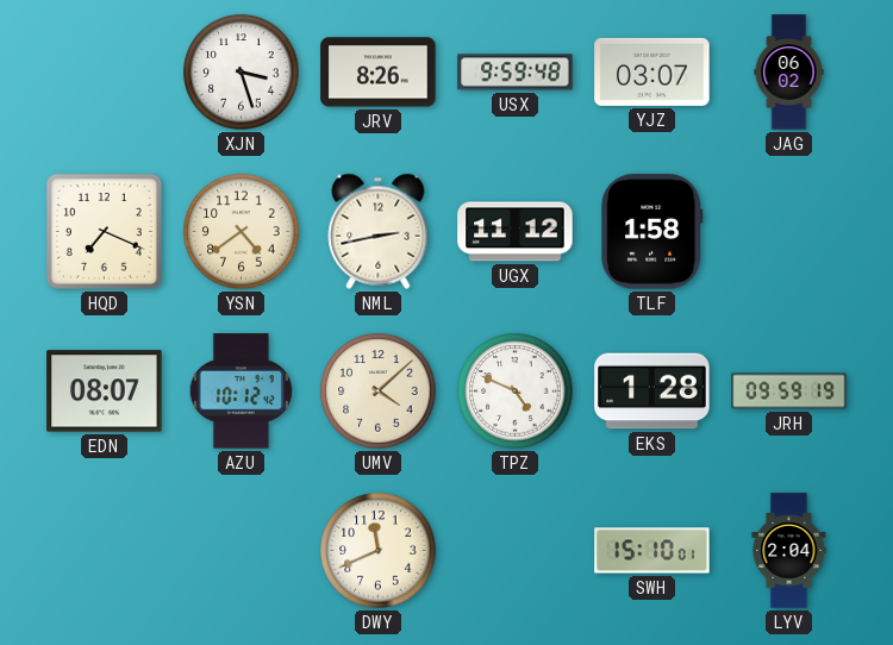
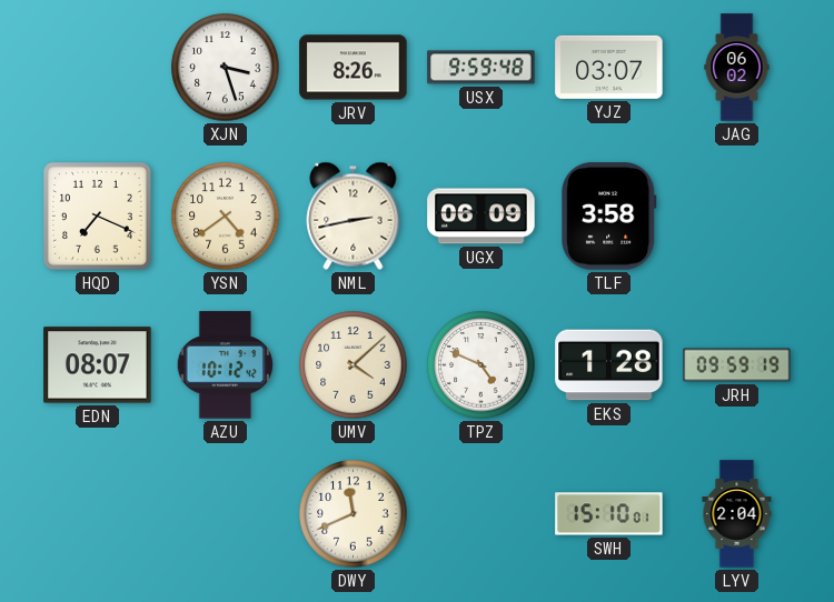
UGX: 11:12 -> 06:09
TLF: 1:58 -> 3:58
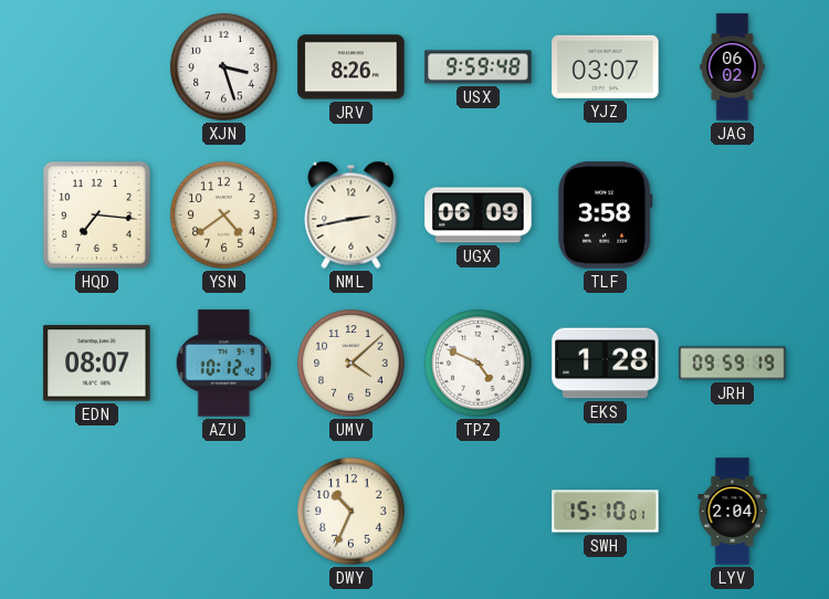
HQD: 7:19 -> 7:16
DWY: 11:41 -> 10:34
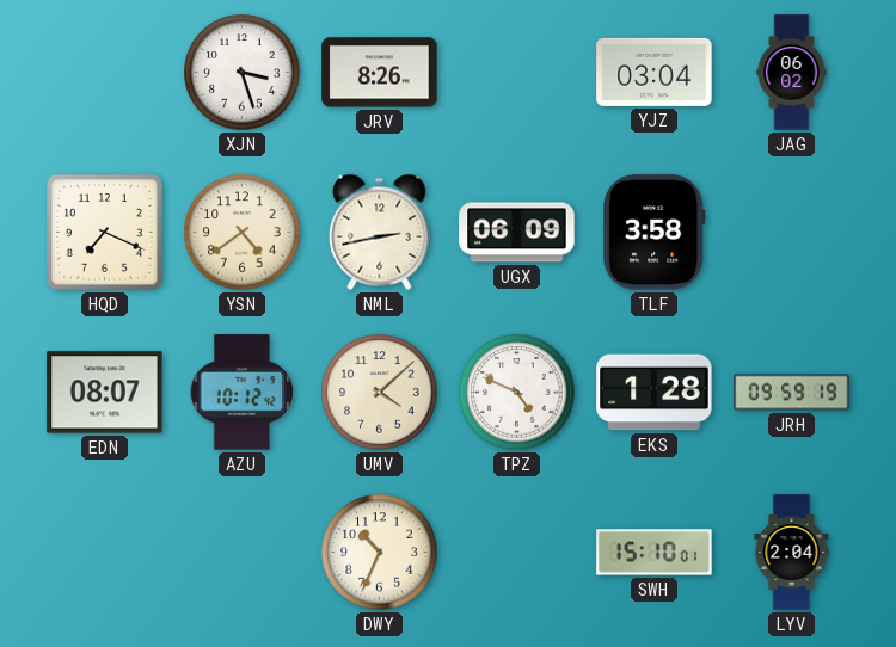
USX: 9:59 -> none
YJZ: 03:07 -> 03:04
HQD: 7:16 -> 7:19
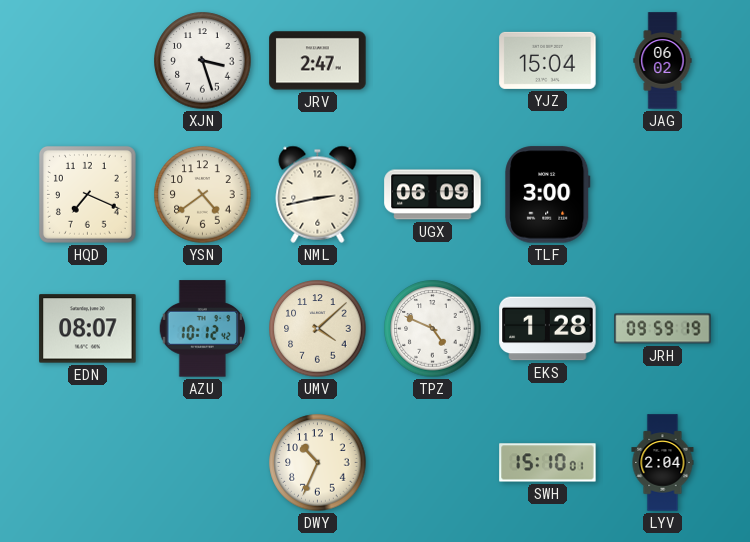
JRV: 8:26 -> 2:47
YJZ: 03:04 -> 15:04
TLF: 3:58 -> 3:00
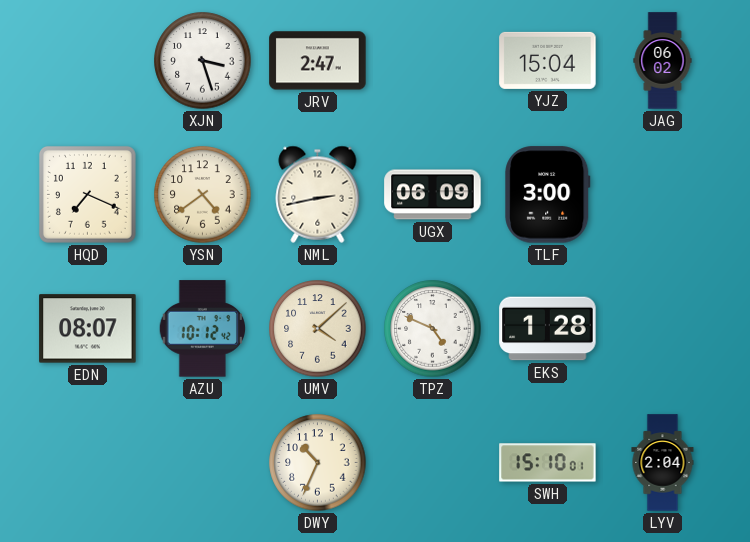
JRH: 09:59 -> none
